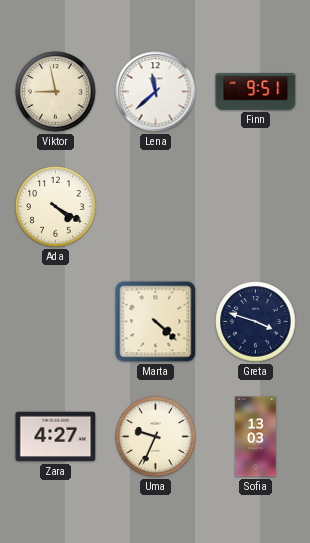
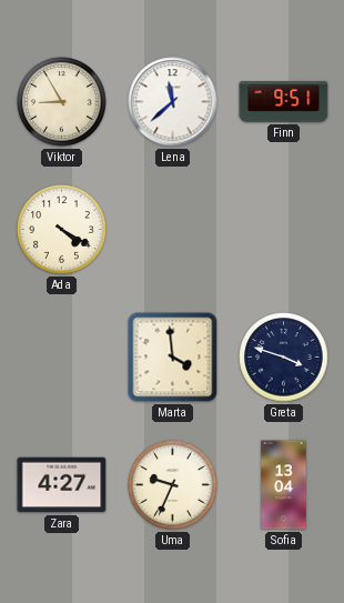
Viktor: 8:58 -> 8:55
Marta: 4:22 -> 3:59
Sofia: 13:03 -> 13:04
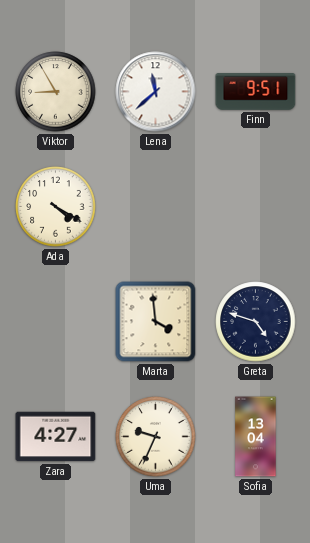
Greta: 3:48 -> 4:48
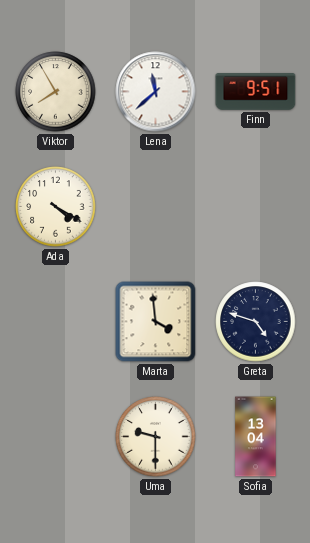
Viktor: 8:55 -> 7:55
Zara: 4:27 -> none
Uma: 9:34 -> 9:30
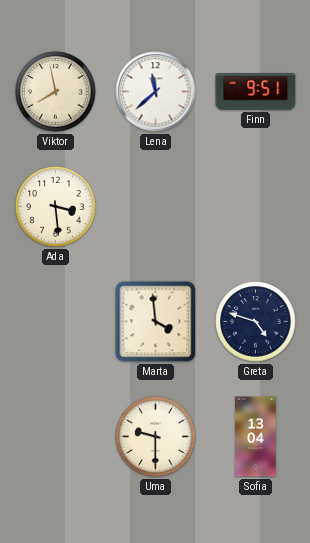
Viktor: 7:55 -> 7:58
Ada: 4:20 -> 3:29
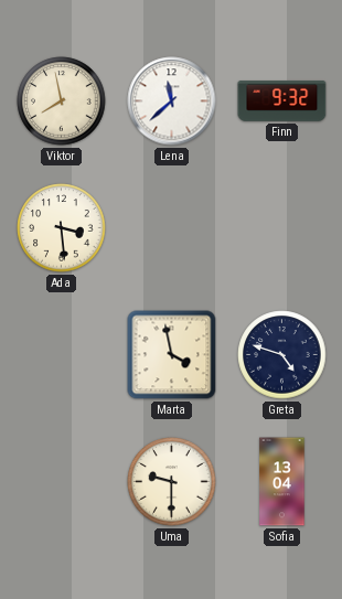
Finn: 9:51 -> 9:32
Marta: 3:59 -> 3:58
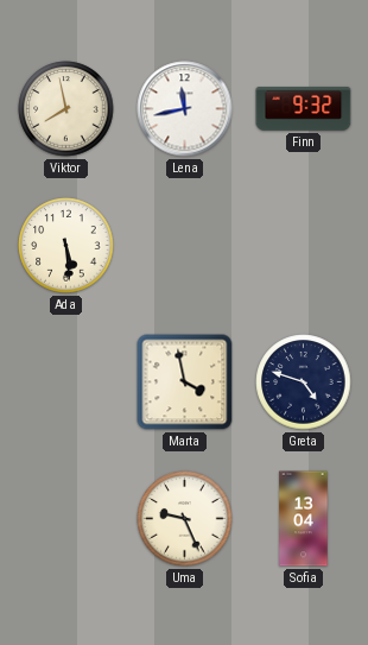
Lena: 11:38 -> 11:43
Ada: 3:29 -> 5:29
Uma: 9:30 -> 9:26
